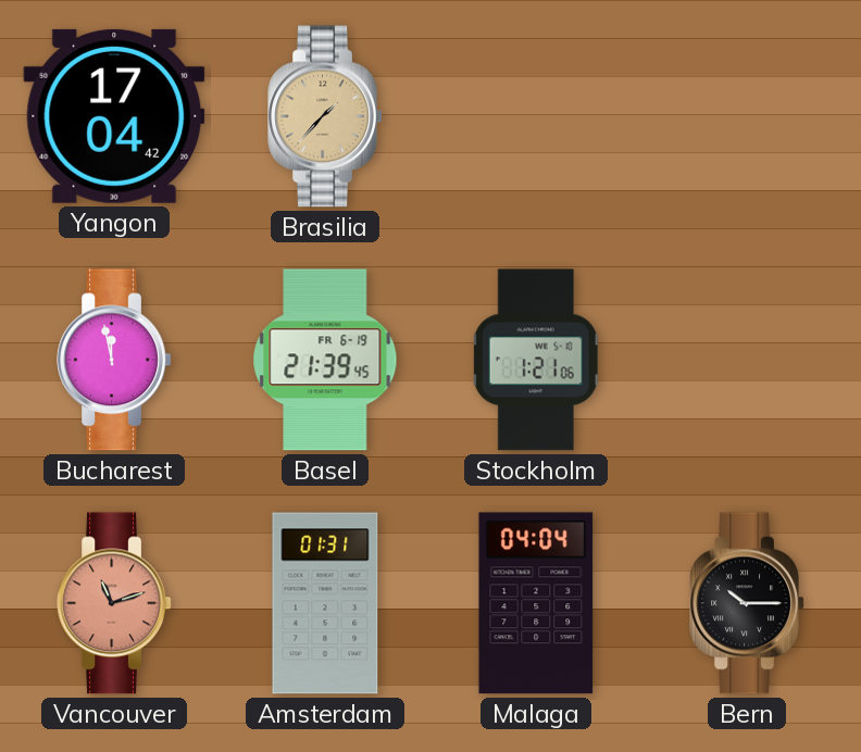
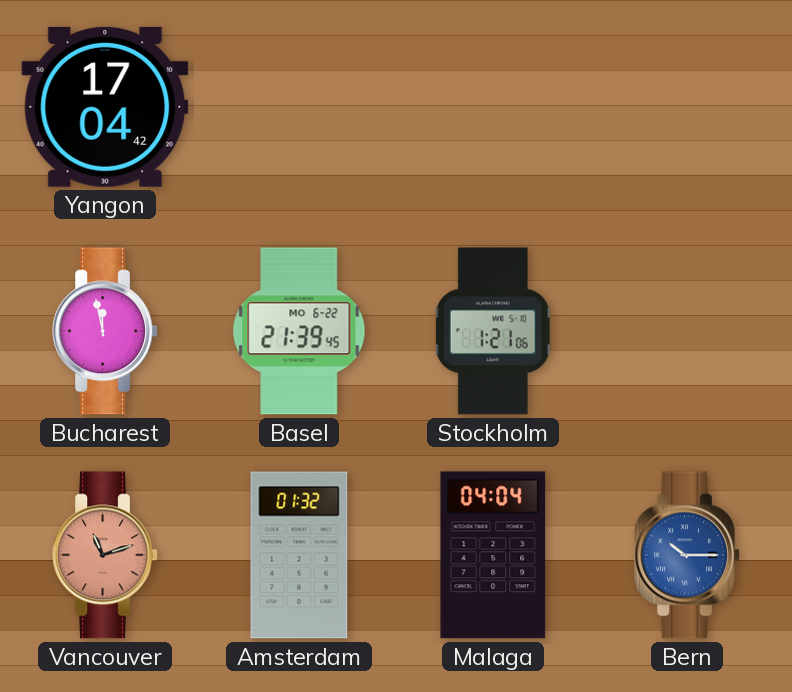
Brasilia: 1:37 -> none
Basel date: FR 6-19 -> MO 6-22
Amsterdam: 01:31 -> 01:32
Bern dial: black -> blue
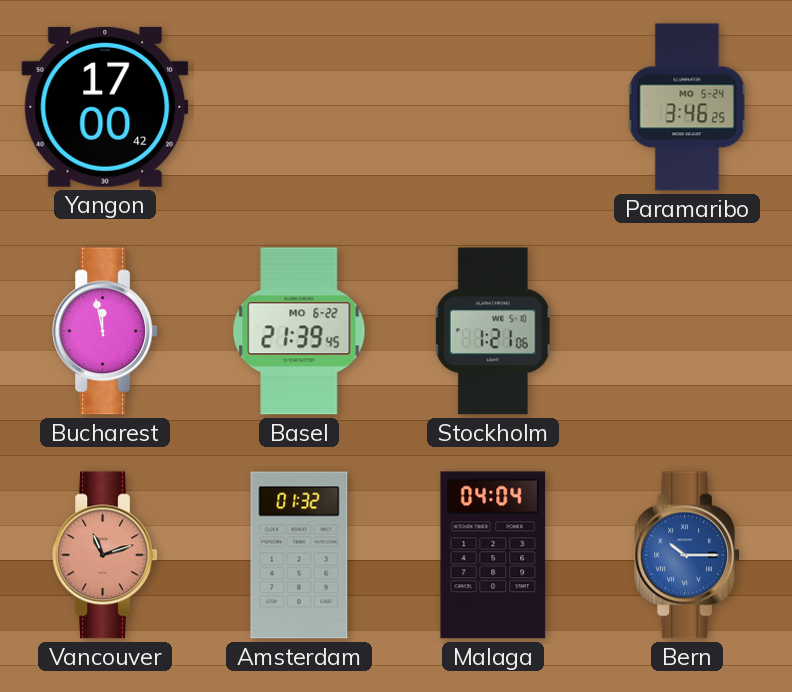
Yangon: 17:04 -> 17:00
Paramaribo: none -> 3:46
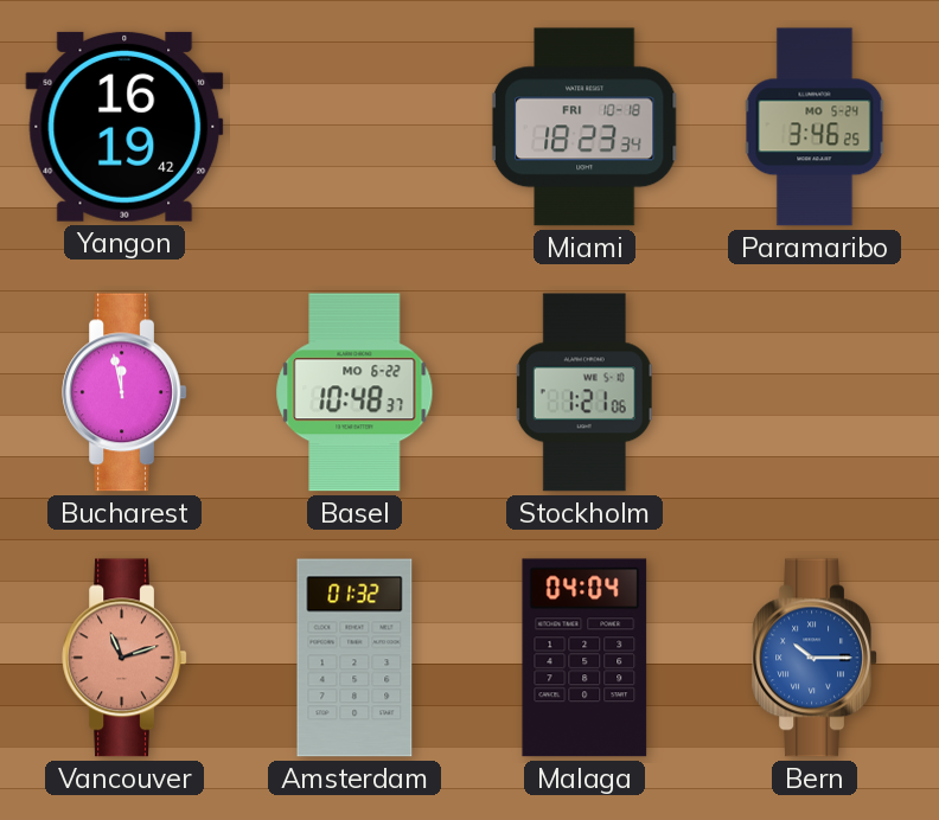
Yangon: 17:00 -> 16:19
Miami: none -> 18:23
Basel: 21:39 -> 10:48
